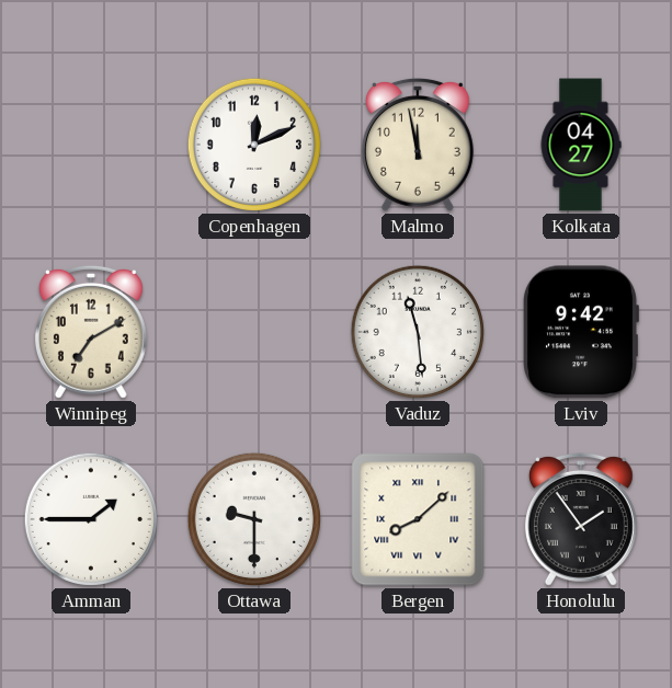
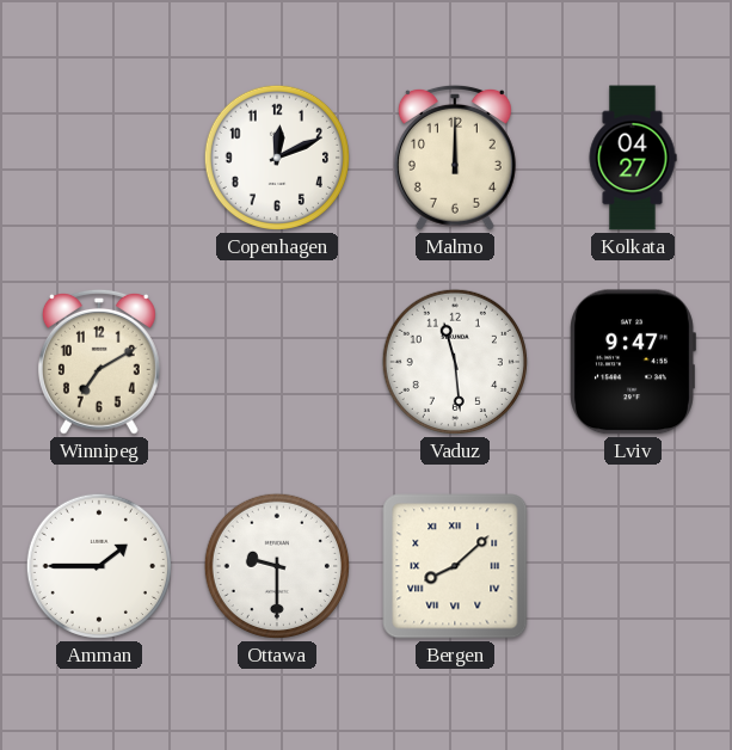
Malmo: 11:58 -> 12:00
Lviv: 9:42 -> 9:47
Honolulu: 1:54 -> none
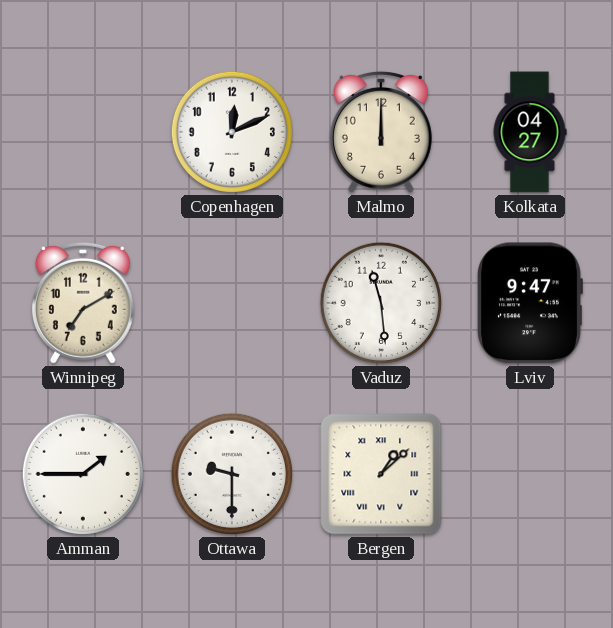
Bergen: 8:08 -> 1:08
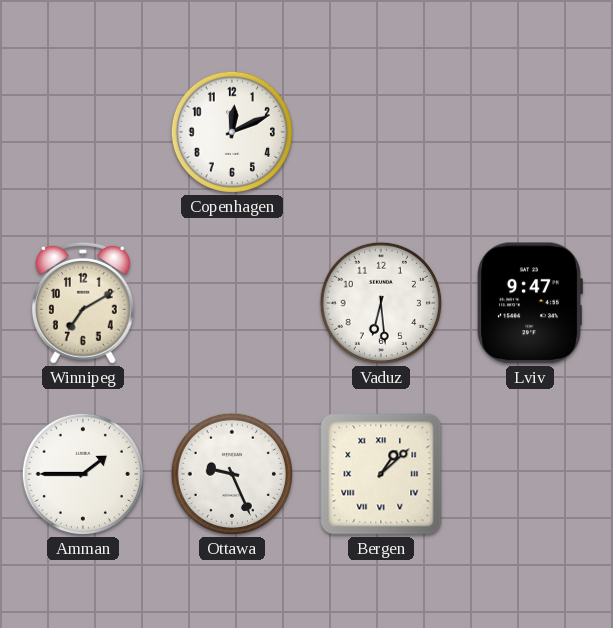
Malmo: 12:00 -> none
Kolkata: 04:27 -> none
Vaduz: 11:29 -> 6:29
Ottawa: 9:30 -> 9:26
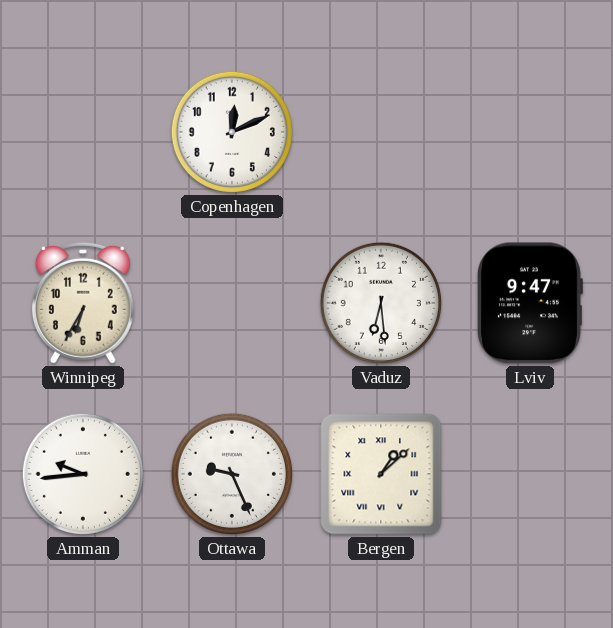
Winnipeg: 7:10 -> 6:35
Amman: 1:45 -> 9:44
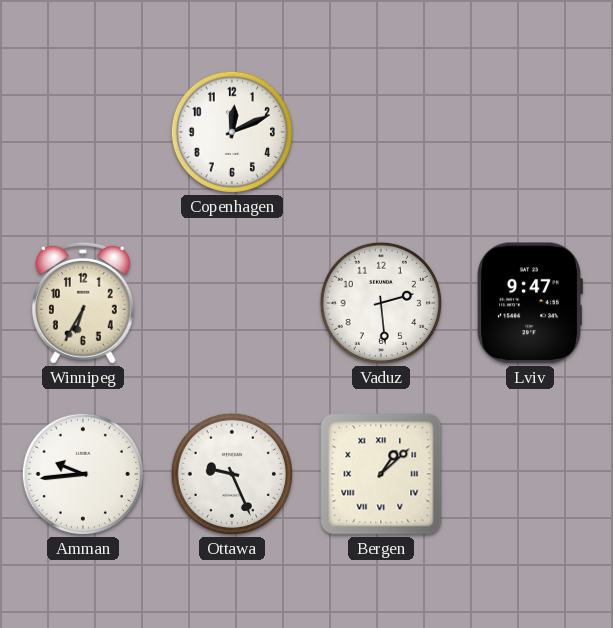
Vaduz: 6:29 -> 2:29
